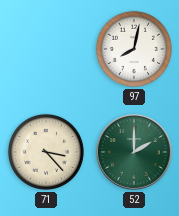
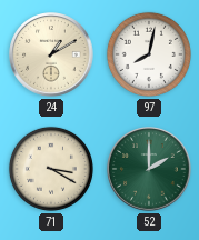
24: none -> 1:10
71: 3:23 -> 3:20
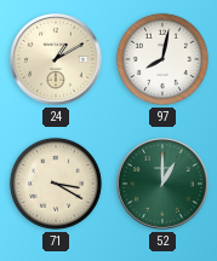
52: 2:00 -> 1:00
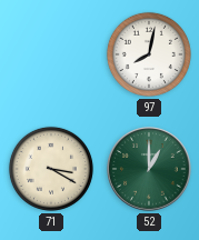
24: 1:10 -> none
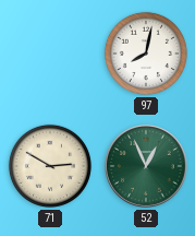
71: 3:20 -> 2:50
52: 1:00 -> 12:56
